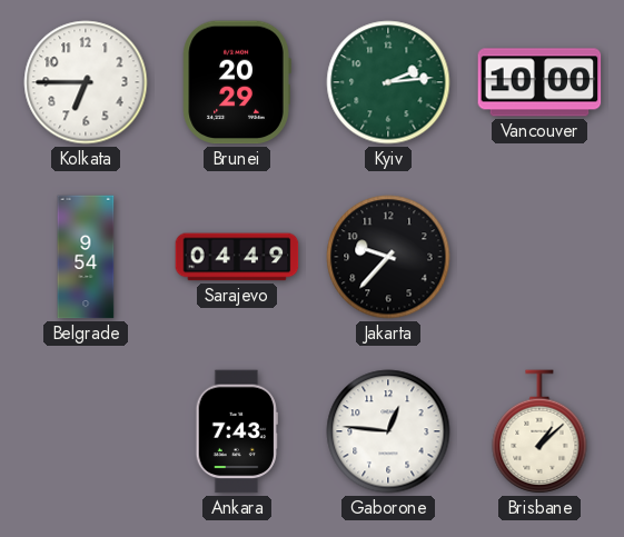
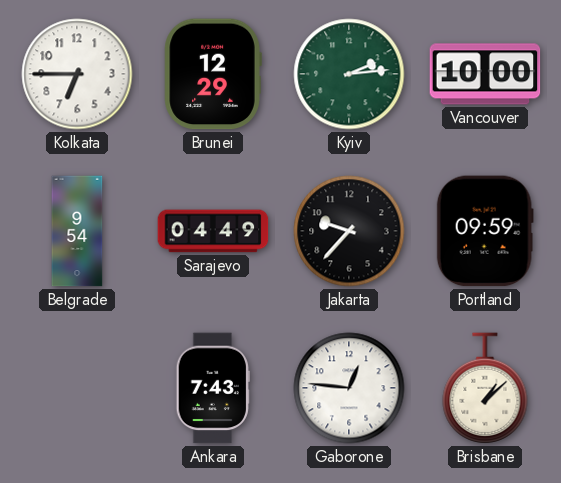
Brunei: 20:29 -> 12:29
Portland: none -> 09:59
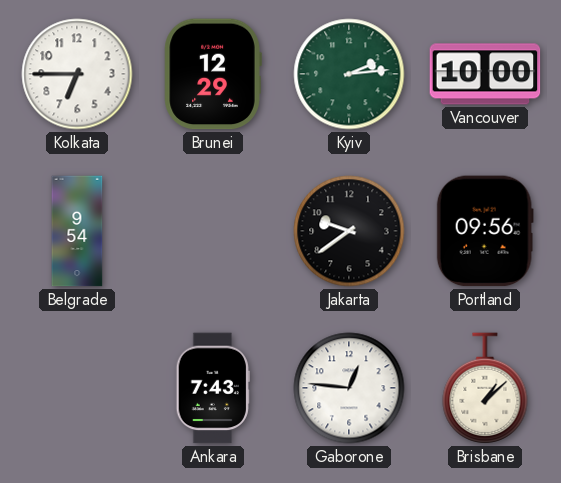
Sarajevo: 04:49 -> none
Jakarta: 9:37 -> 9:39
Portland: 09:59 -> 09:56
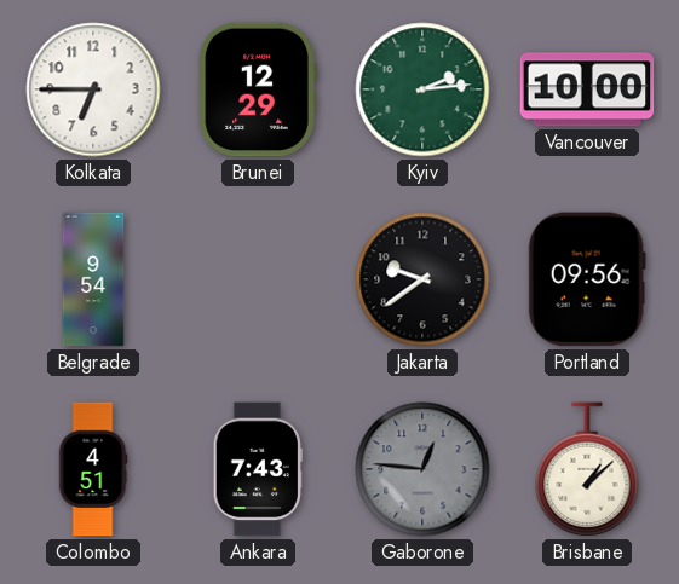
Colombo: none -> 4:51
Gaborone dial: white -> grey
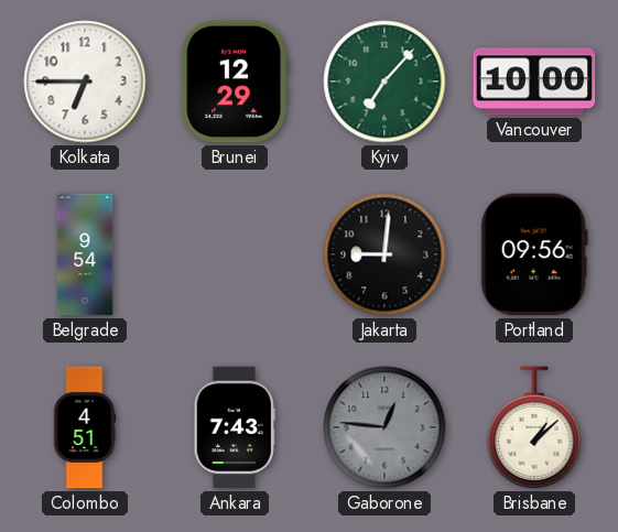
Kyiv: 2:14 -> 7:07
Jakarta: 9:39 -> 9:01
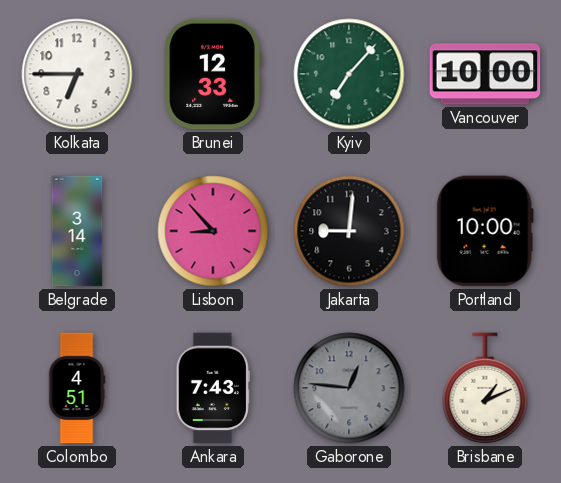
Brunei: 12:29 -> 12:33
Belgrade: 9:54 -> 3:14
Lisbon: none -> 8:53
Portland: 09:56 -> 10:00
Brisbane: 1:08 -> 1:11
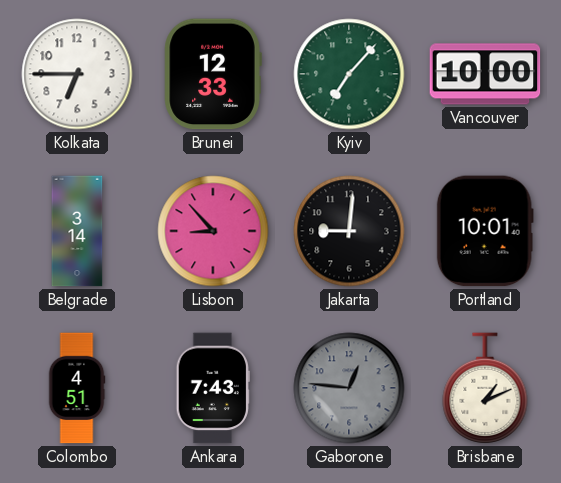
Portland: 10:00 -> 10:01
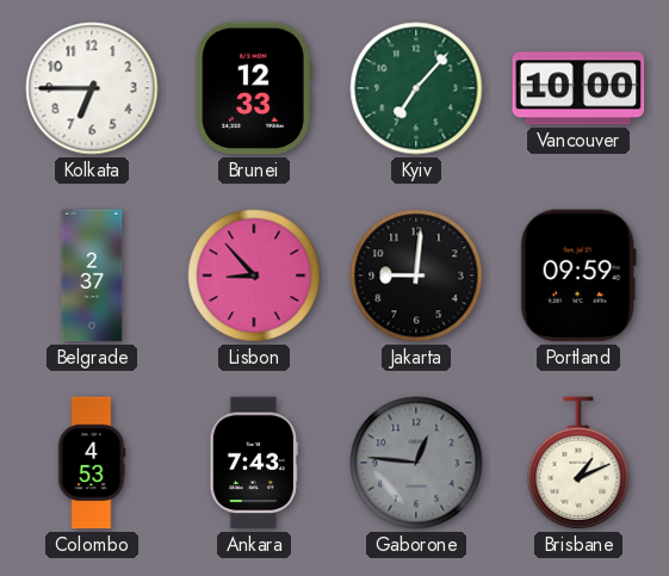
Belgrade: 3:14 -> 2:37
Portland: 10:01 -> 09:59
Colombo: 4:51 -> 4:53
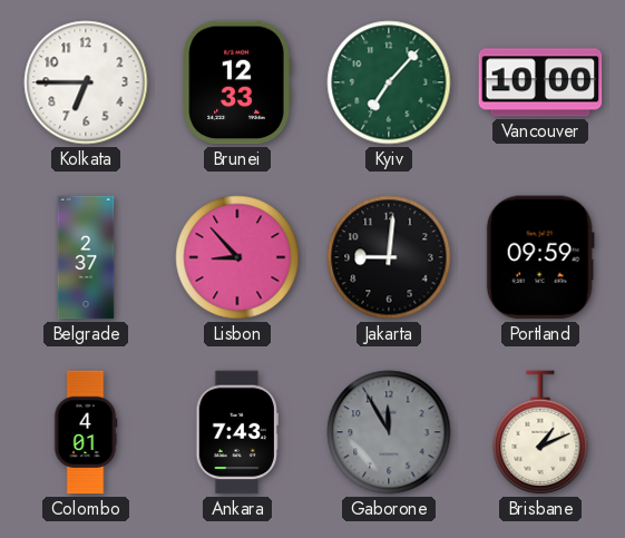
Colombo: 4:53 -> 4:01
Gaborone: 12:46 -> 11:55
